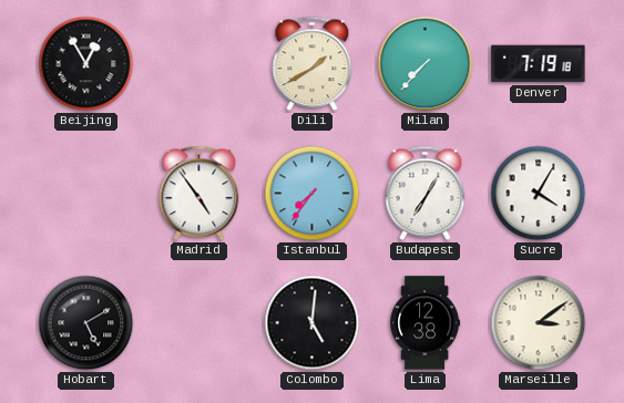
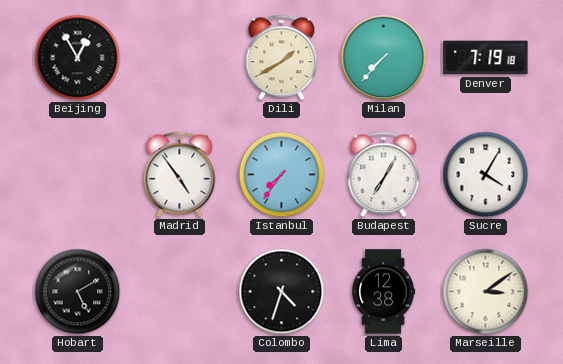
Colombo: 5:01 -> 4:33
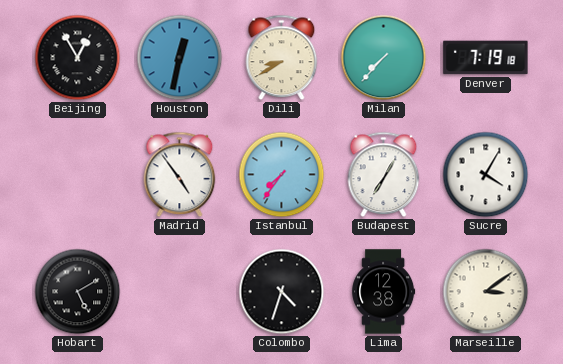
Houston: none -> 12:32
Dili: 1:40 -> 8:40
